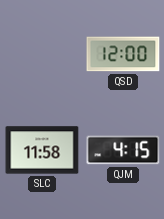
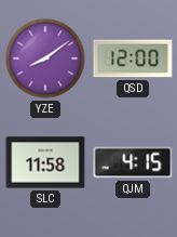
YZE: none -> 8:09
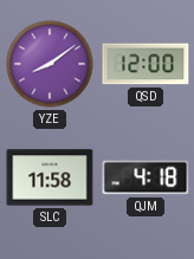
QJM: 4:15 -> 4:18
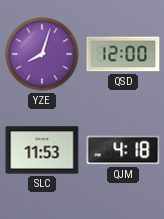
YZE: 8:09 -> 8:03
SLC: 11:58 -> 11:53
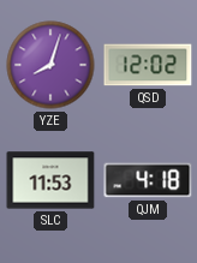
QSD: 12:00 -> 12:02
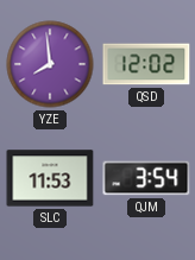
YZE: 8:03 -> 7:59
QJM: 4:18 -> 3:54
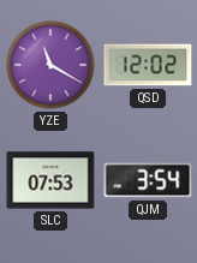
YZE: 7:59 -> 11:20
SLC: 11:53 -> 07:53
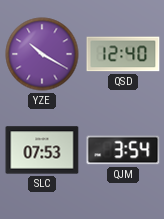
YZE: 11:20 -> 10:20
QSD: 12:02 -> 12:40
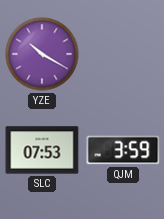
QSD: 12:40 -> none
QJM: 3:54 -> 3:59
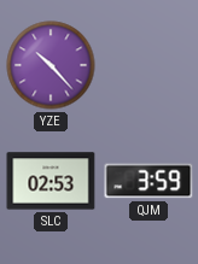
YZE: 10:20 -> 10:23
SLC: 07:53 -> 02:53
